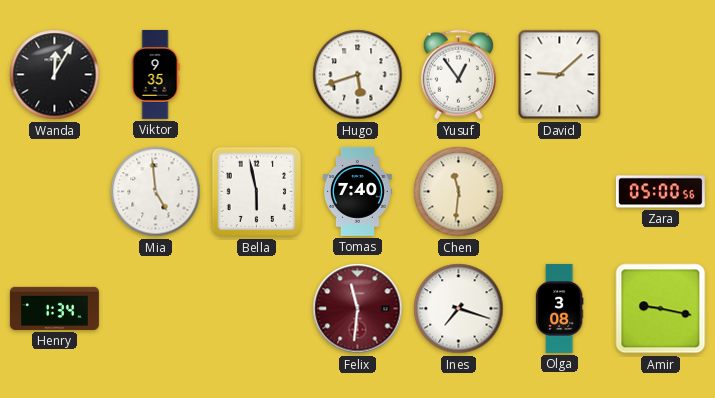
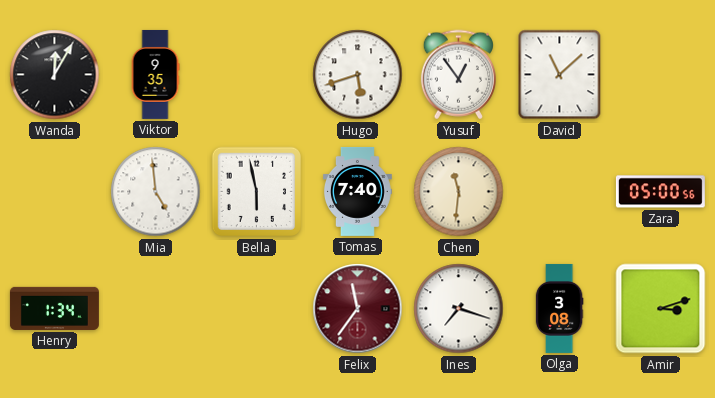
David: 9:08 -> 11:08
Felix: 11:31 -> 11:36
Amir: 9:17 -> 3:12
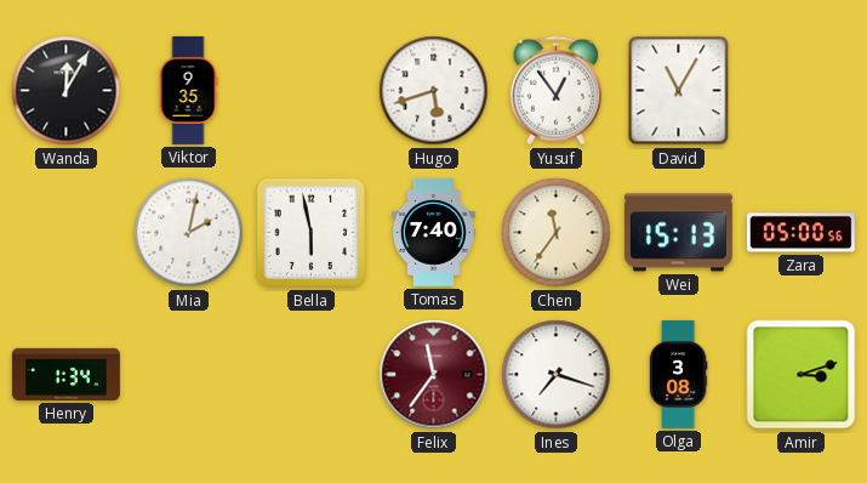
David: 11:08 -> 11:05
Mia: 4:59 -> 2:02
Chen: 11:31 -> 11:36
Wei: none -> 15:13
